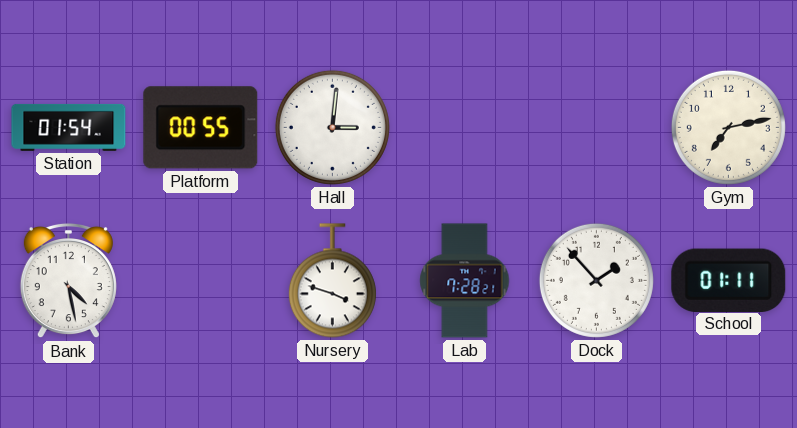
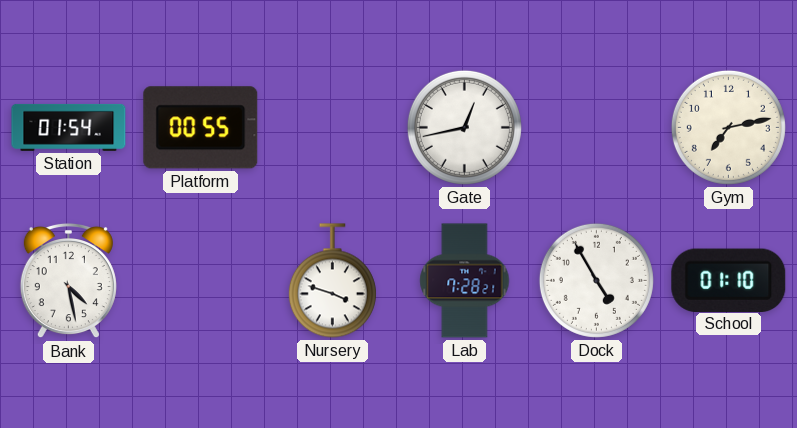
Hall: 3:01 -> none
Gate: none -> 12:43
Dock: 1:53 -> 4:55
School: 01:11 -> 01:10
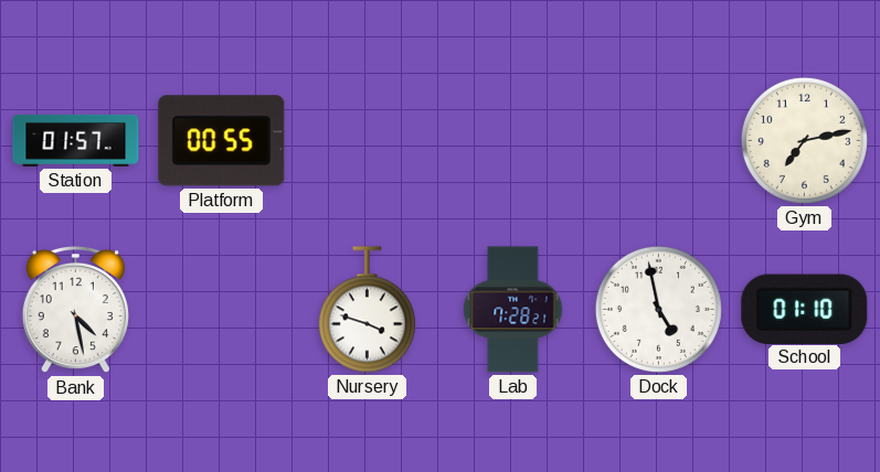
Station: 01:54 -> 01:57
Gate: 12:43 -> none
Dock: 4:55 -> 4:58
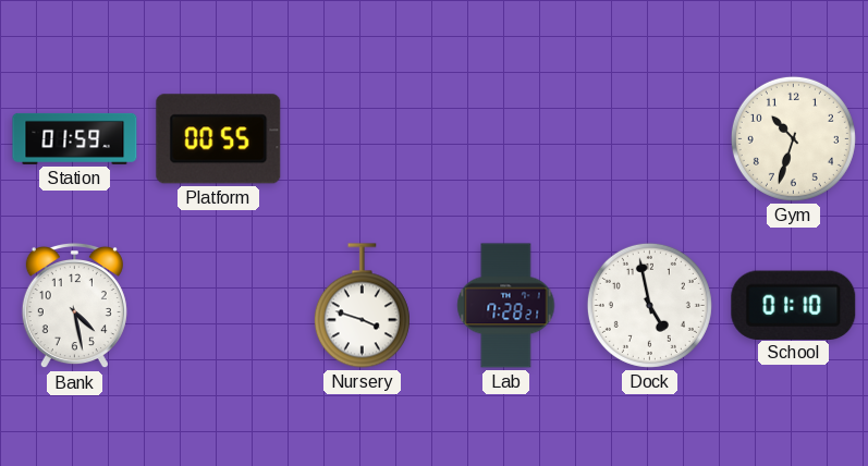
Station: 01:57 -> 01:59
Gym: 7:13 -> 10:33
